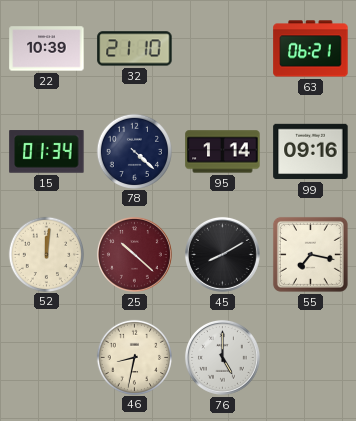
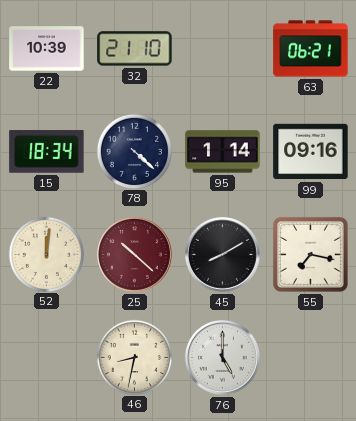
15: 01:34 -> 18:34
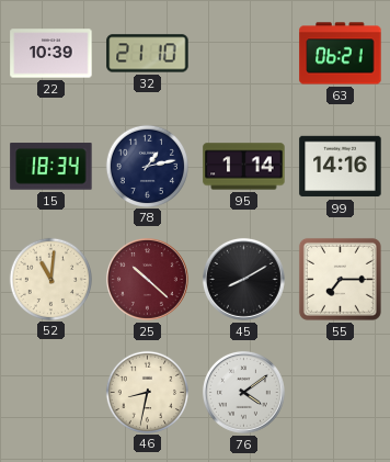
78: 4:22 -> 1:13
99: 09:16 -> 14:16
52: 12:01 -> 11:01
55: 7:17 -> 7:15
76: 5:00 -> 4:09
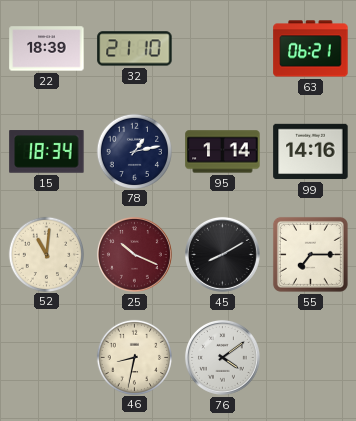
22: 10:39 -> 18:39
25: 10:22 -> 10:19
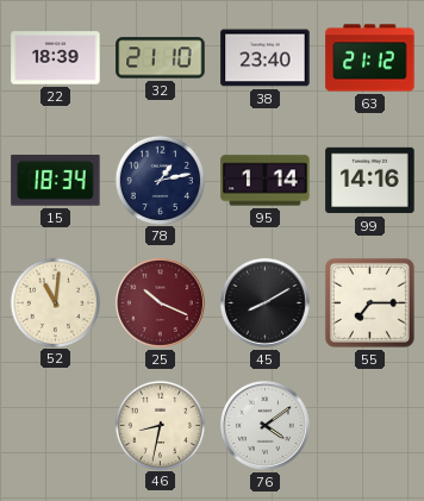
38: none -> 23:40
63: 06:21 -> 21:12
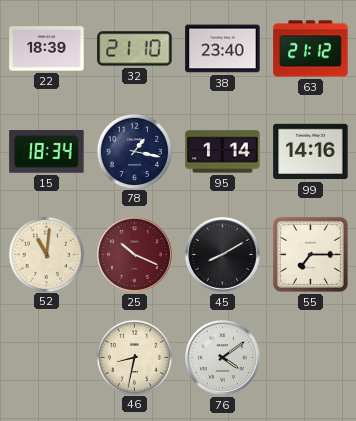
78: 1:13 -> 1:17
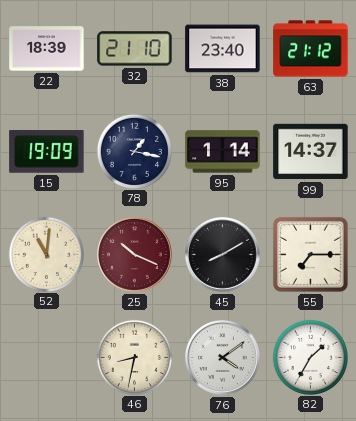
15: 18:34 -> 19:09
99: 14:16 -> 14:37
82: none -> 1:35
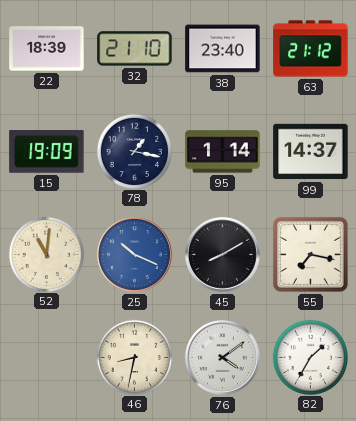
25 dial: burgundy -> blue
55: 7:15 -> 7:17
